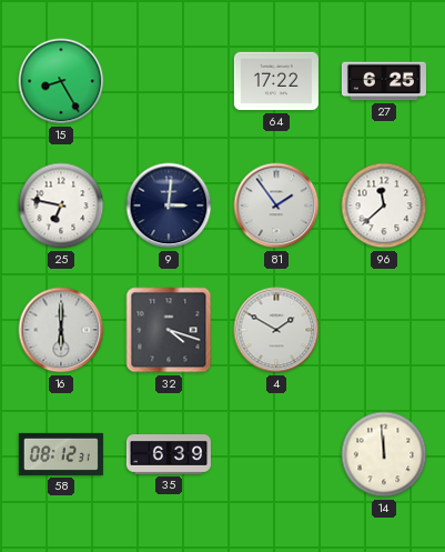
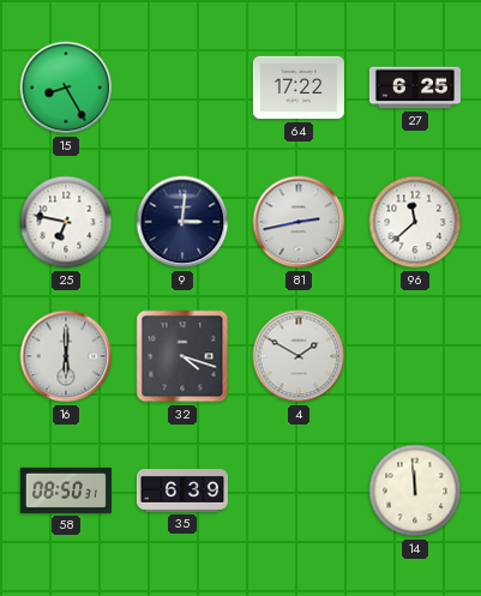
81: 1:54 -> 2:43
58: 08:12 -> 08:50
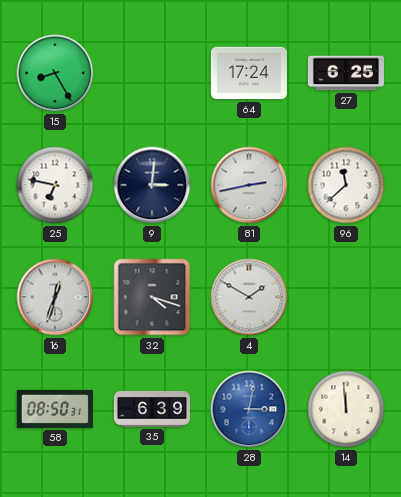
64: 17:22 -> 17:24
16: 6:00 -> 12:33
28: none -> 3:02
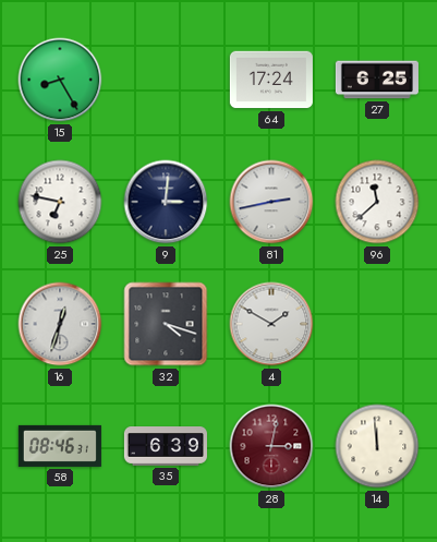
58: 08:50 -> 08:46
28 dial: blue -> burgundy
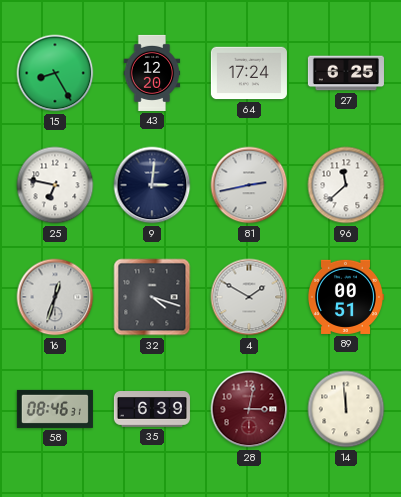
43: none -> 12:20
89: none -> 00:51
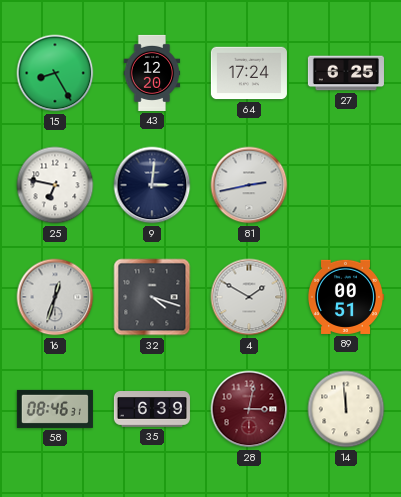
96: 11:38 -> none
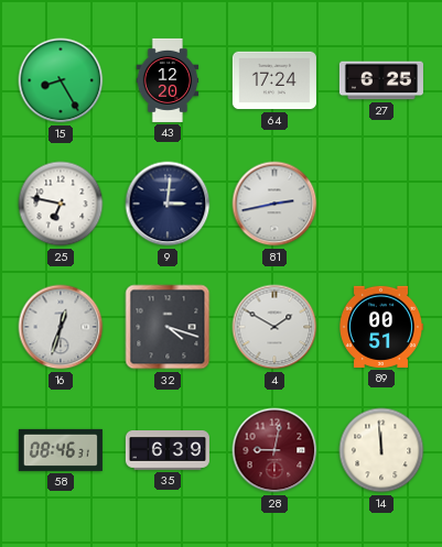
28: 3:02 -> 9:02
